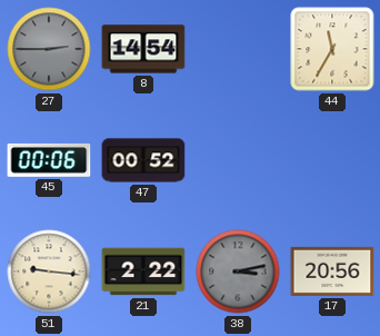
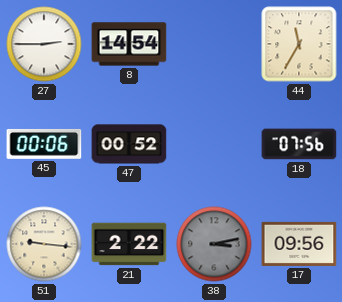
27 dial: grey -> white
18: none -> 07:56
17: 20:56 -> 09:56
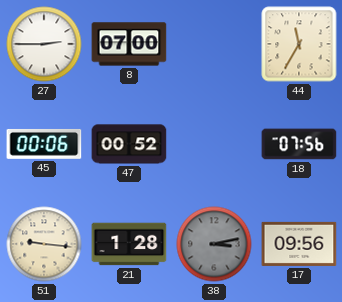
8: 14:54 -> 07:00
21: 2:22 -> 1:28
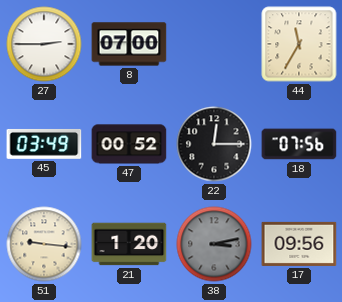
45: 00:06 -> 03:49
22: none -> 12:15
21: 1:28 -> 1:20
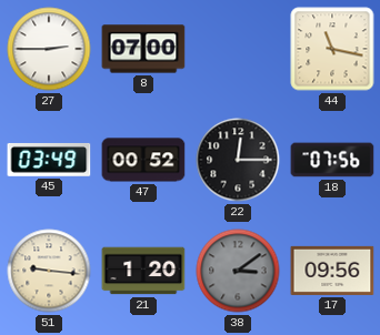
44: 11:35 -> 11:17
38: 3:13 -> 3:09
